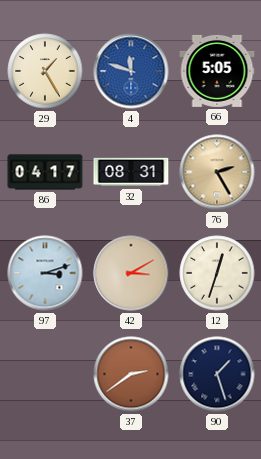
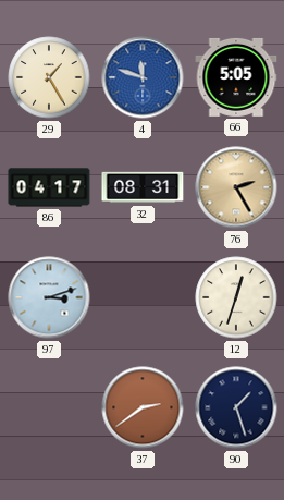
42: 3:10 -> none
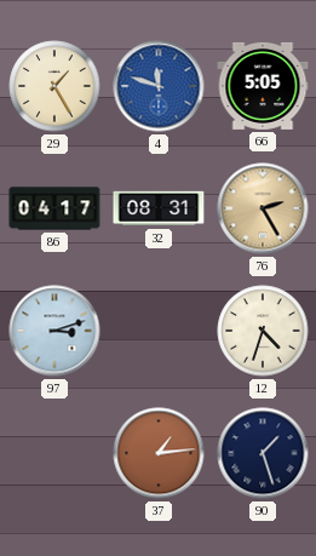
12: 12:33 -> 4:33
37: 2:39 -> 1:14
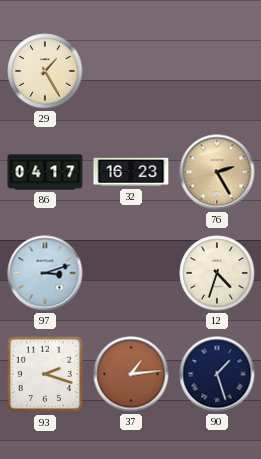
4: 11:48 -> none
66: 5:05 -> none
32: 08:31 -> 16:23
93: none -> 2:18
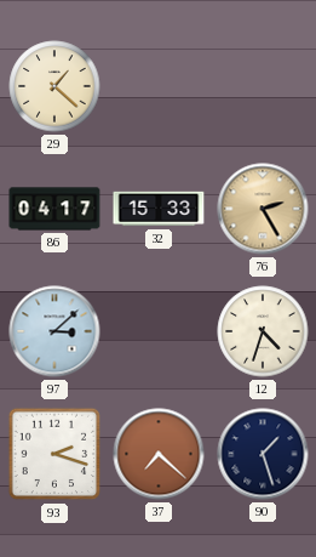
29: 1:25 -> 1:22
32: 16:23 -> 15:33
97: 3:12 -> 3:08
37: 1:14 -> 7:22
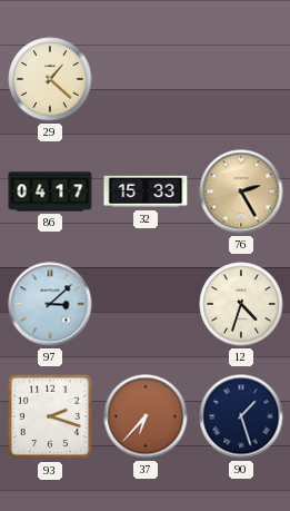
37: 7:22 -> 6:37
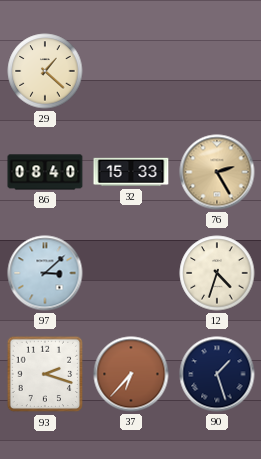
86: 04:17 -> 08:40
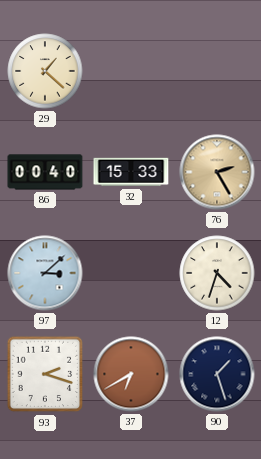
86: 08:40 -> 00:40
37: 6:37 -> 6:40
